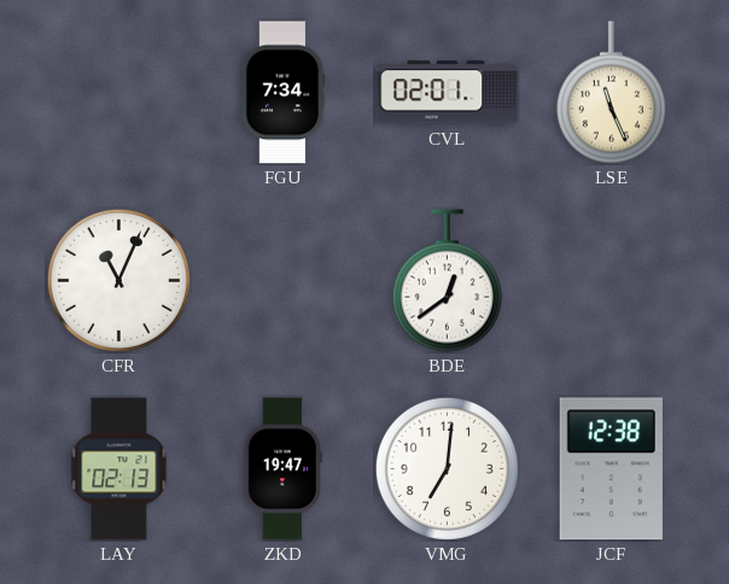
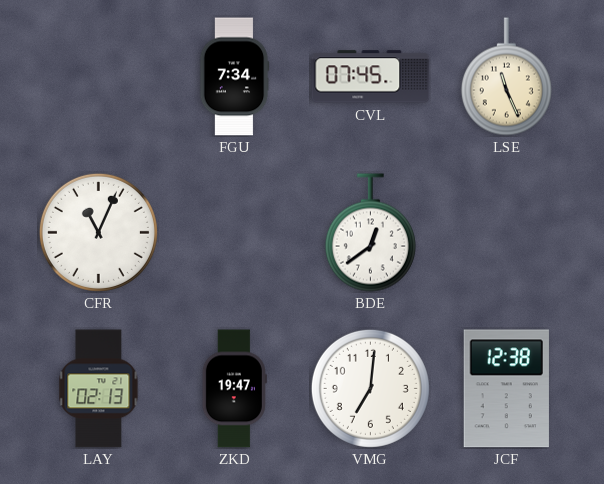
CVL: 02:01 -> 07:45
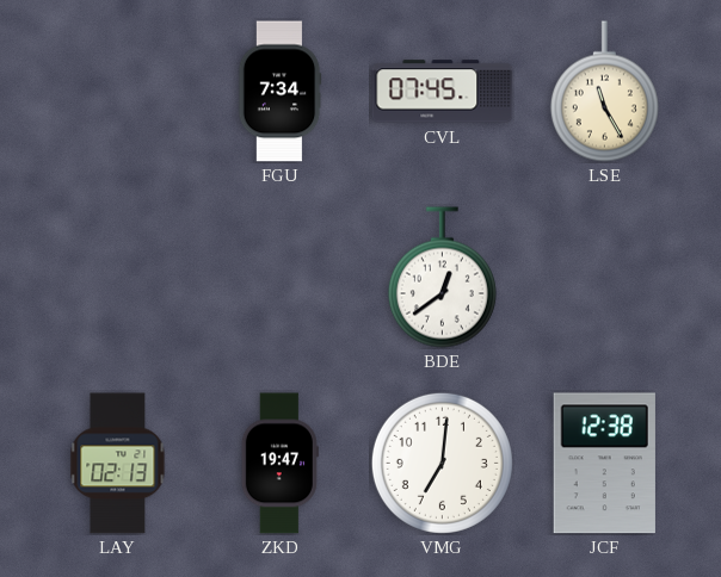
LSE: 11:26 -> 11:25
CFR: 11:04 -> none
